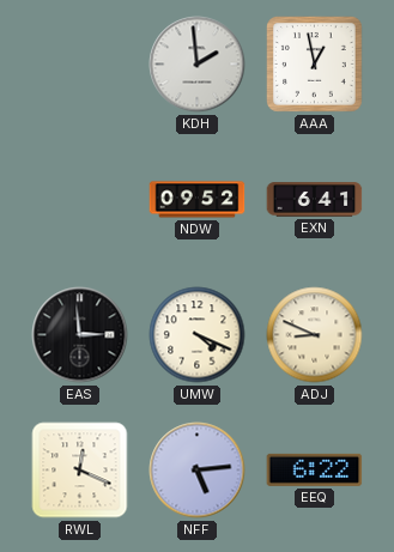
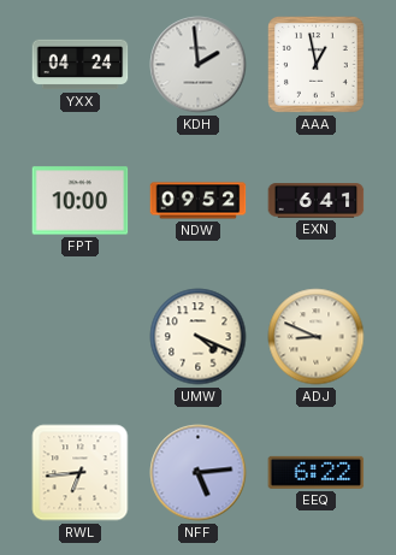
YXX: none -> 04:24
FPT: none -> 10:00
EAS: 2:59 -> none
RWL: 12:19 -> 6:44
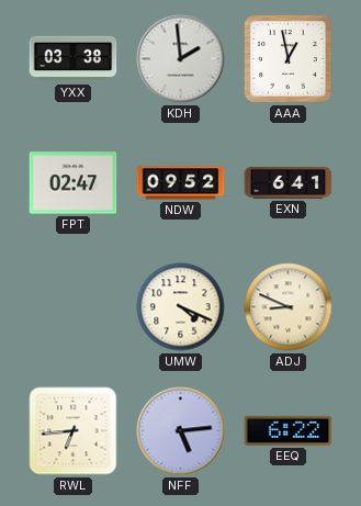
YXX: 04:24 -> 03:38
FPT: 10:00 -> 02:47
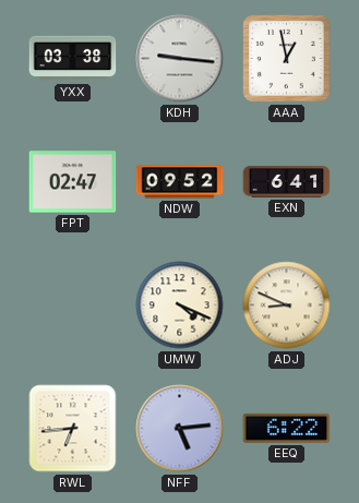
KDH: 1:59 -> 9:16
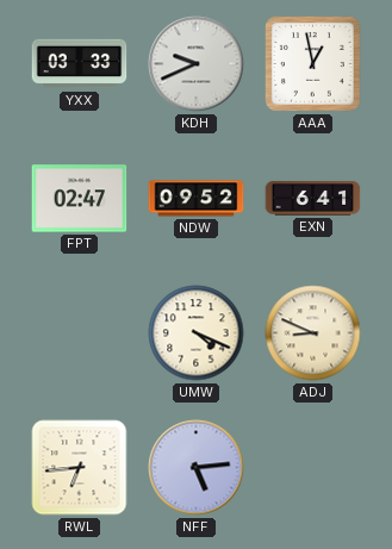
YXX: 03:38 -> 03:33
KDH: 9:16 -> 9:41
EEQ: 6:22 -> none
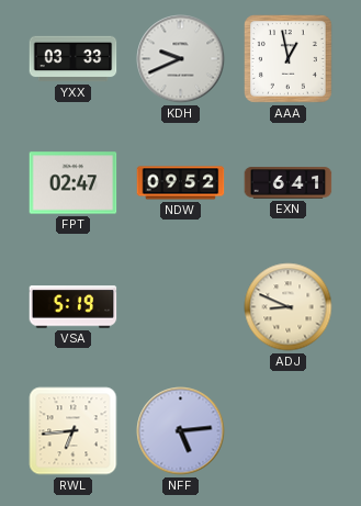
VSA: none -> 5:19
UMW: 4:19 -> none
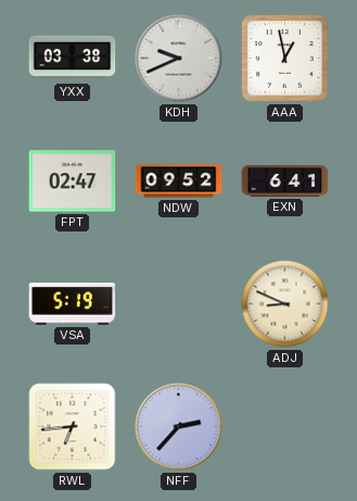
YXX: 03:33 -> 03:38
NFF: 5:14 -> 2:37
